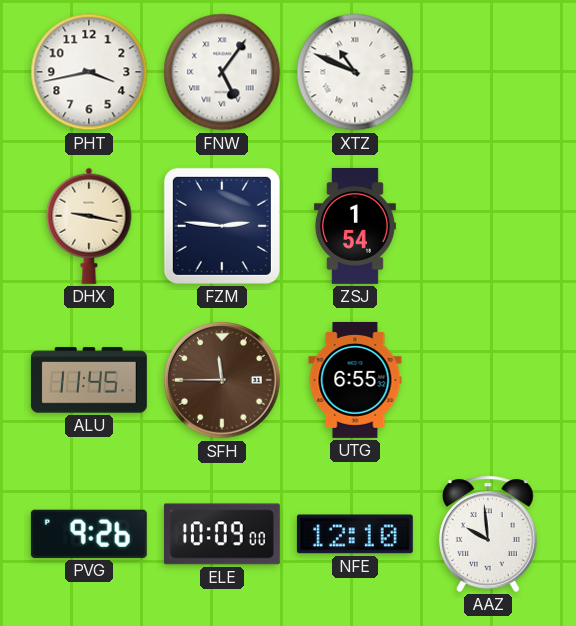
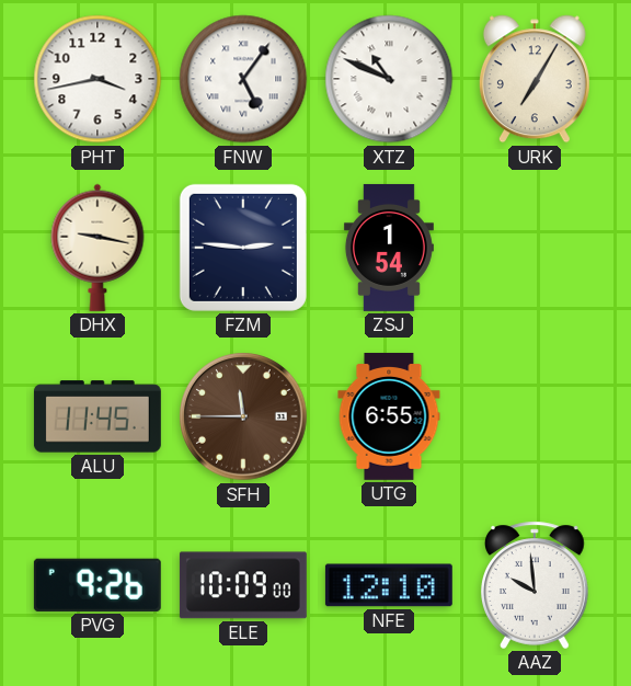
URK: none -> 7:05
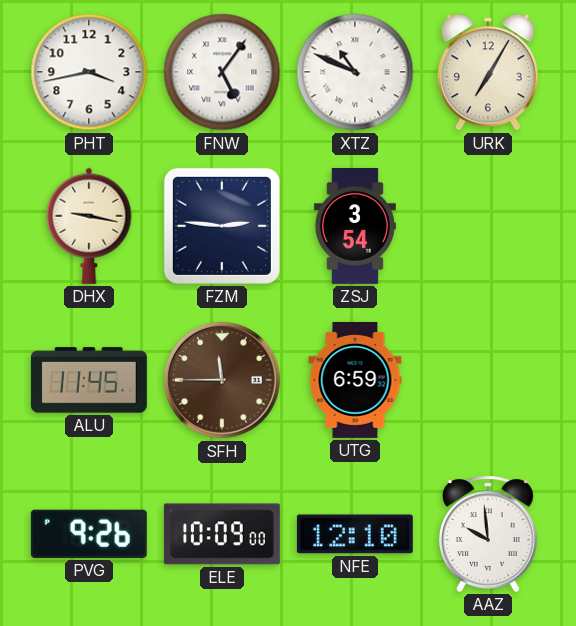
ZSJ: 1:54 -> 3:54
UTG: 6:55 -> 6:59
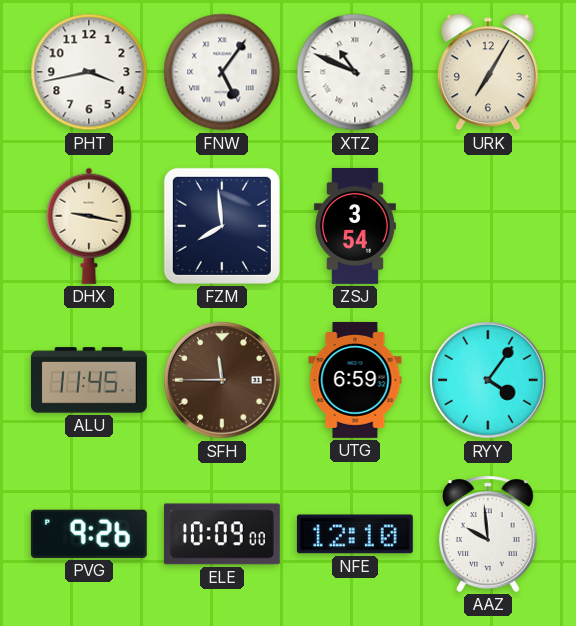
FZM: 2:46 -> 7:59
RYY: none -> 4:06
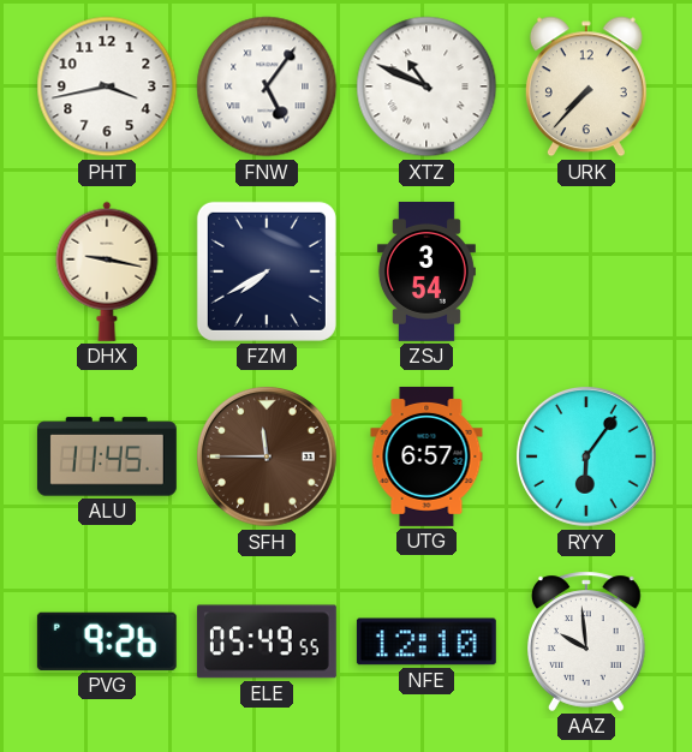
URK: 7:05 -> 7:37
FZM: 7:59 -> 7:40
UTG: 6:59 -> 6:57
RYY: 4:06 -> 6:06
ELE: 10:09 -> 05:49
